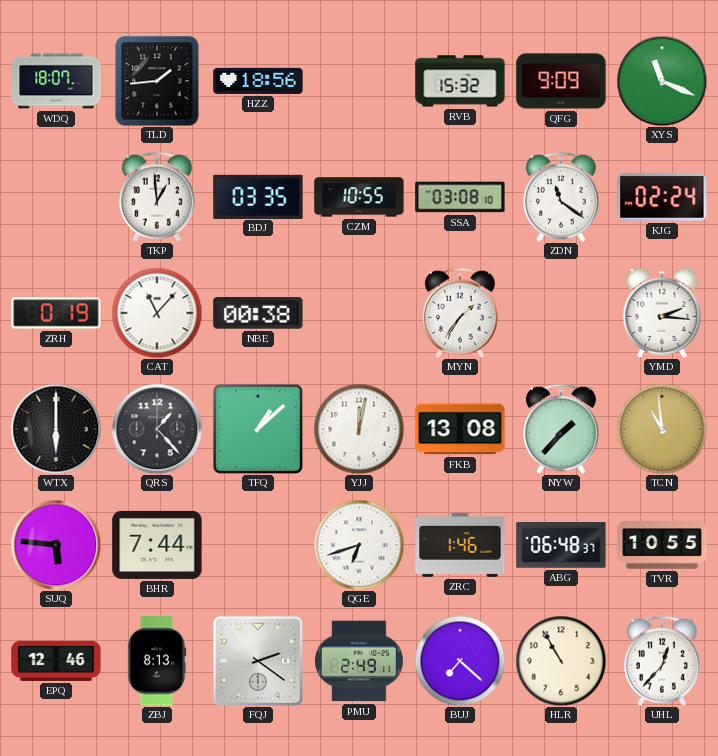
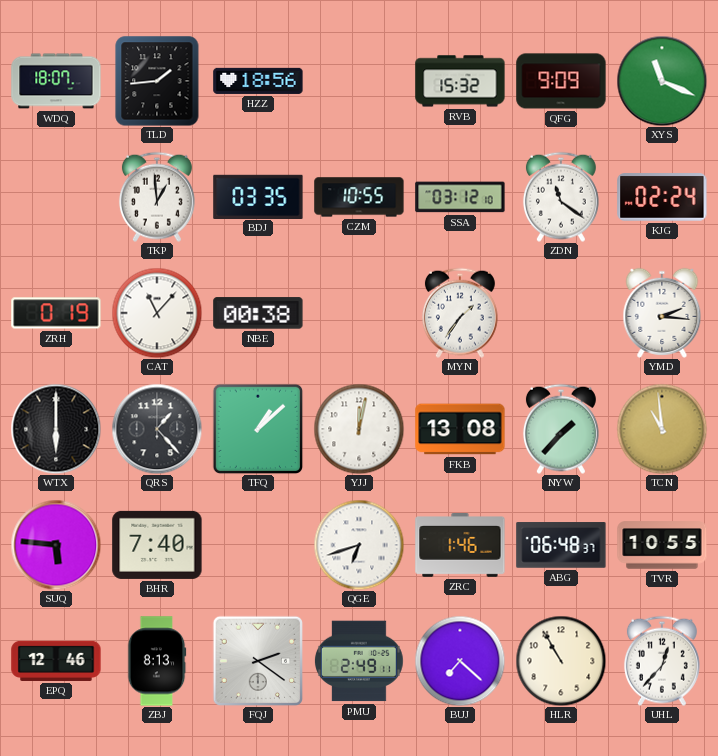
SSA: 03:08 -> 03:12
BHR: 7:44 -> 7:40
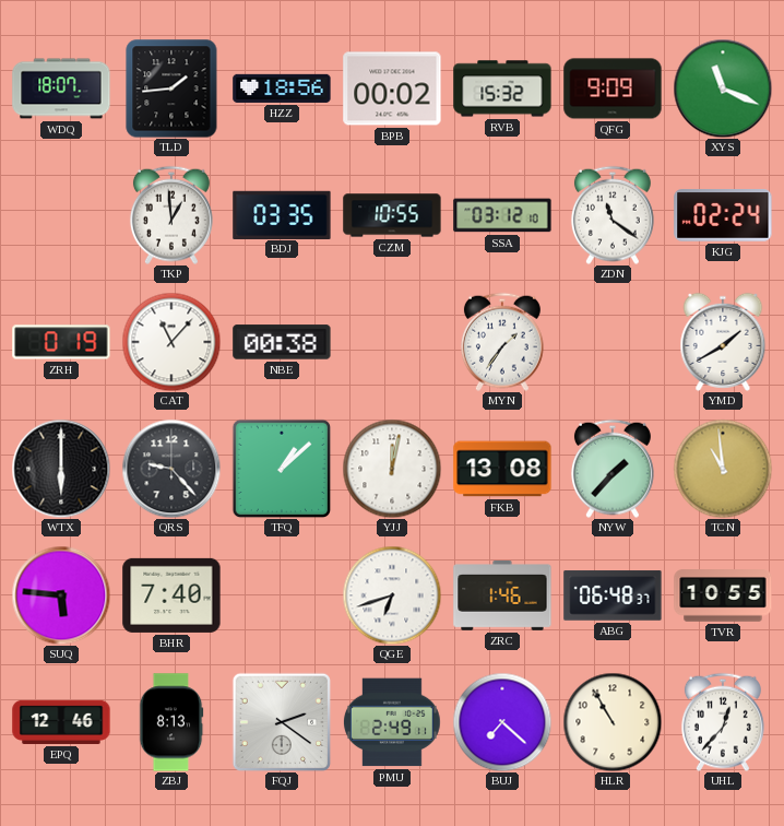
BPB: none -> 00:02
YMD: 2:16 -> 1:40
QRS: 1:23 -> 9:23
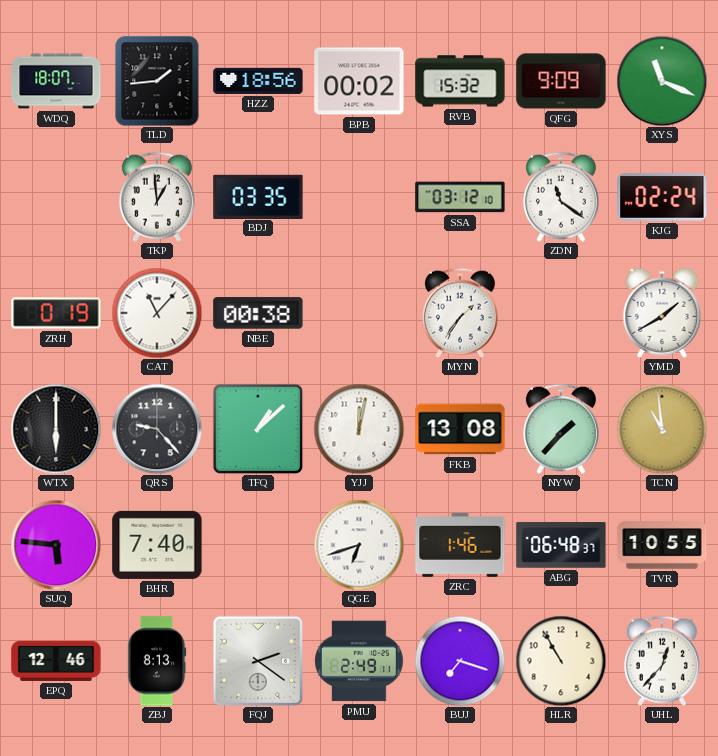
CZM: 10:55 -> none
BUJ: 7:22 -> 7:18
